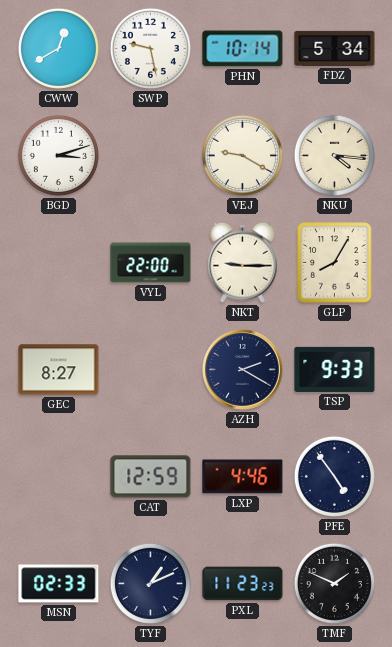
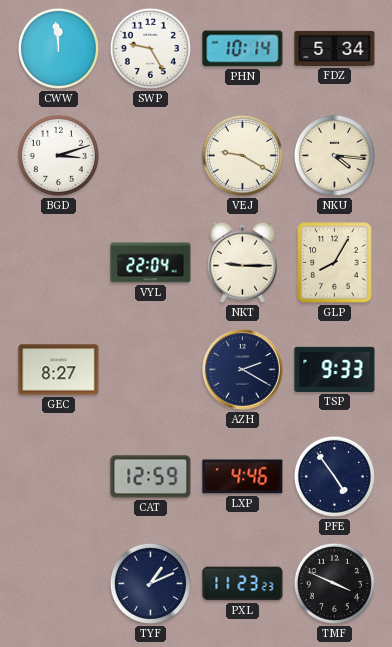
CWW: 12:40 -> 11:59
SWP: 9:28 -> 9:25
VYL: 22:00 -> 22:04
MSN: 02:33 -> none
TMF: 1:49 -> 3:49
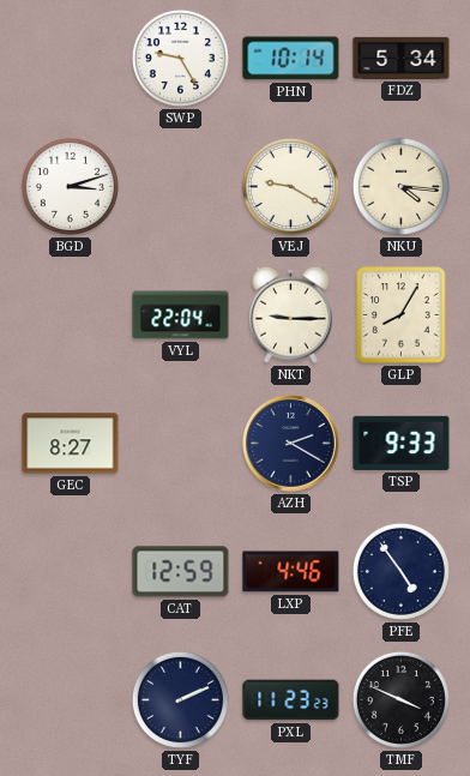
CWW: 11:59 -> none
TYF: 1:11 -> 2:11
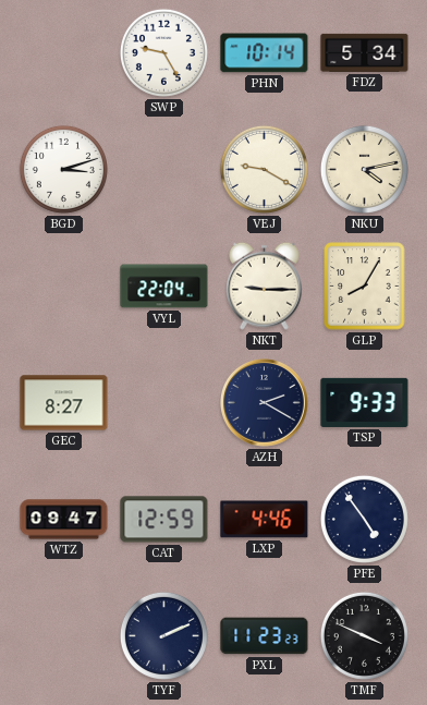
NKU: 4:16 -> 4:13
WTZ: none -> 09:47
